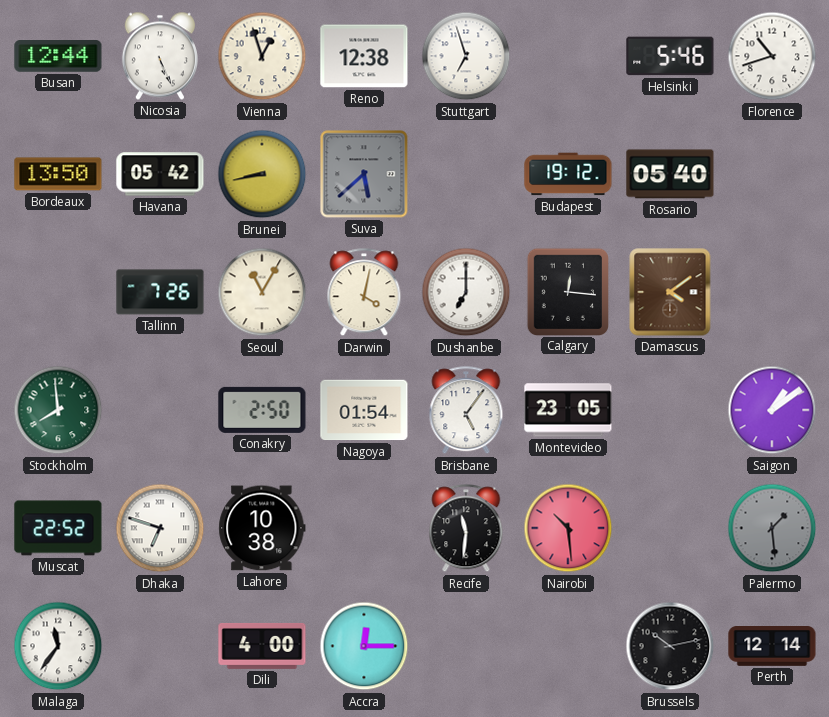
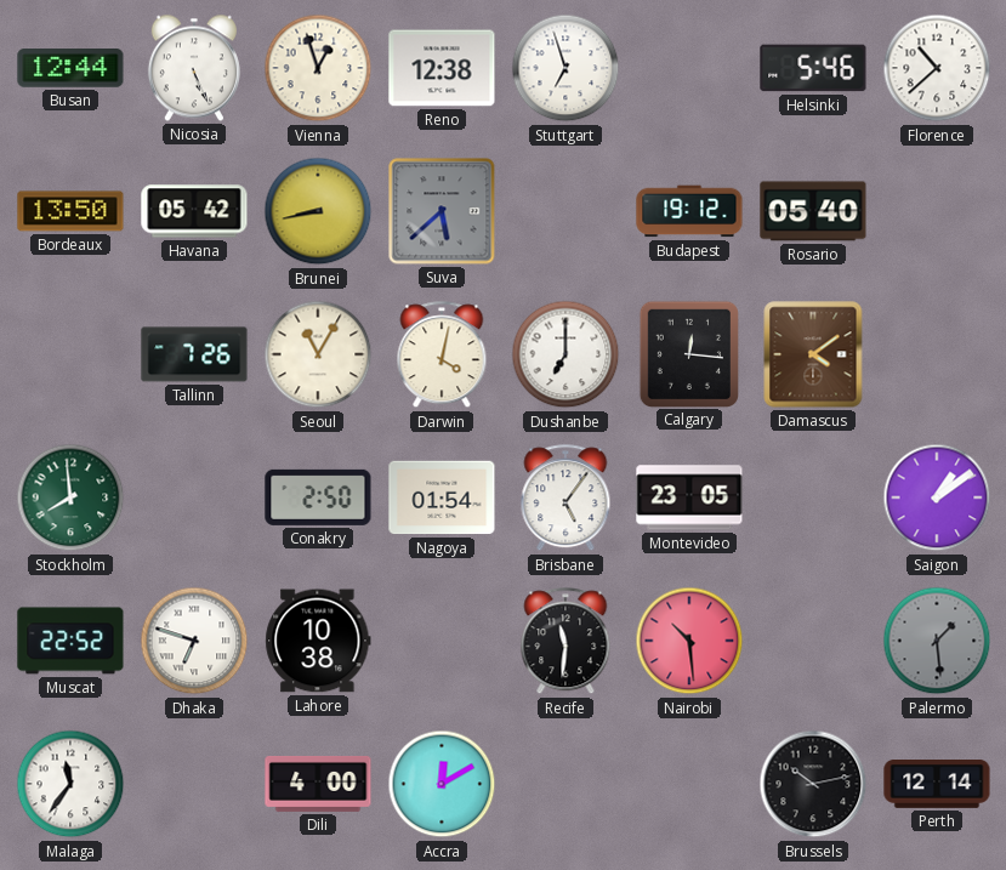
Florence: 10:42 -> 10:38
Accra: 12:15 -> 12:10
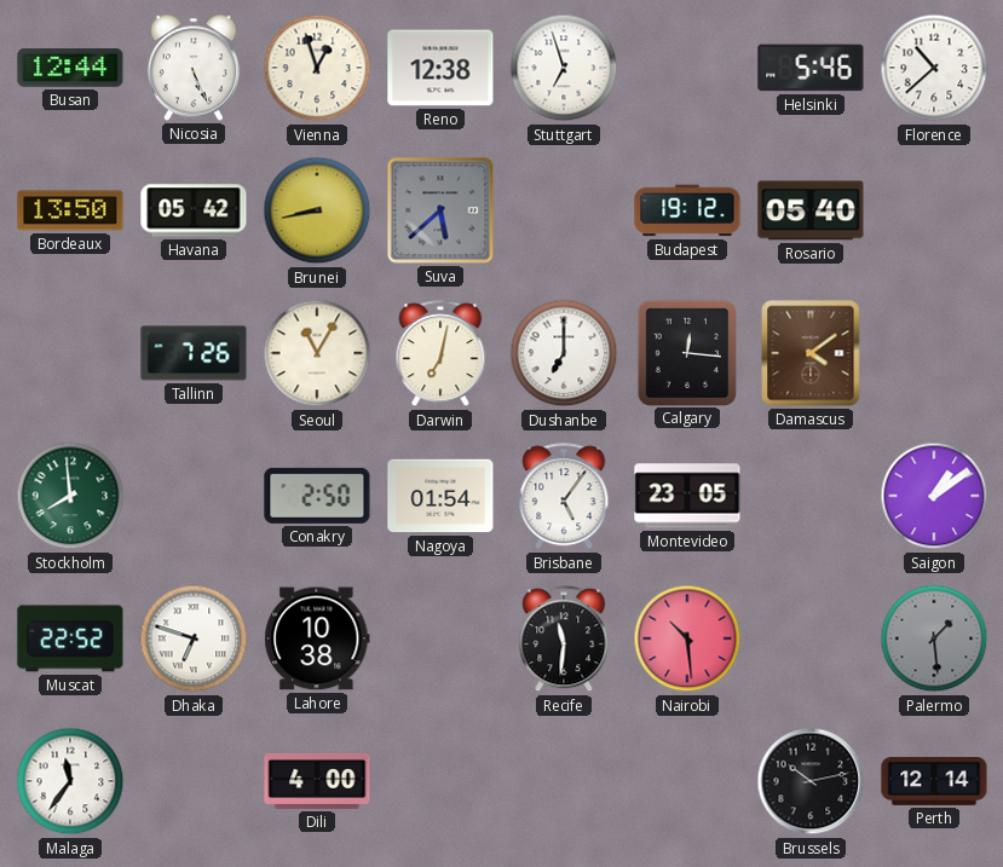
Darwin: 4:02 -> 7:02
Accra: 12:10 -> none
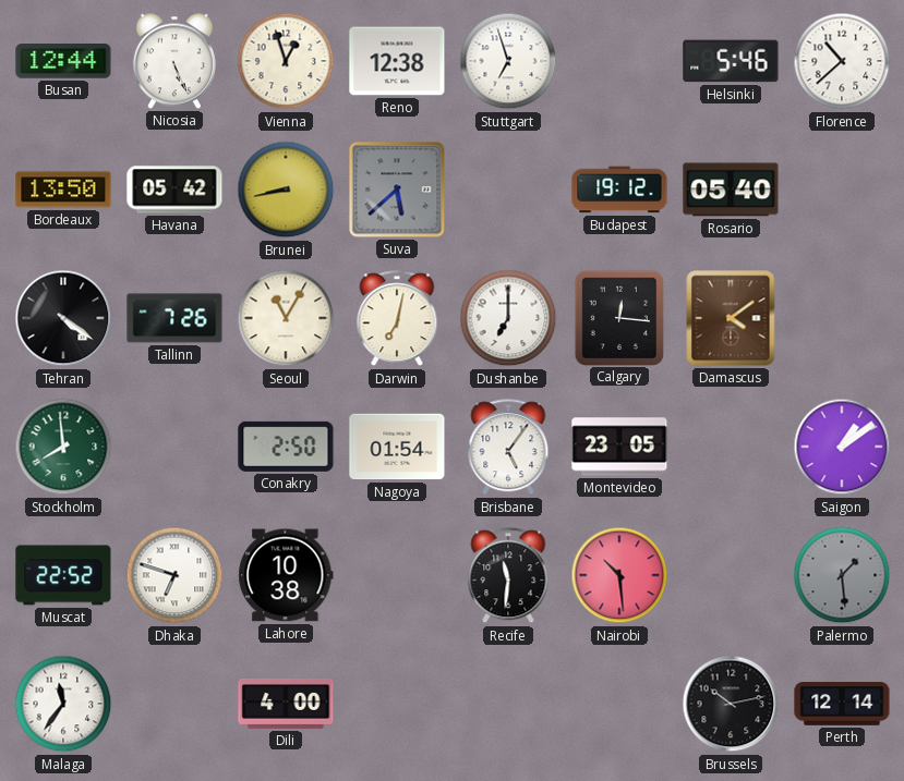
Tehran: none -> 4:21
